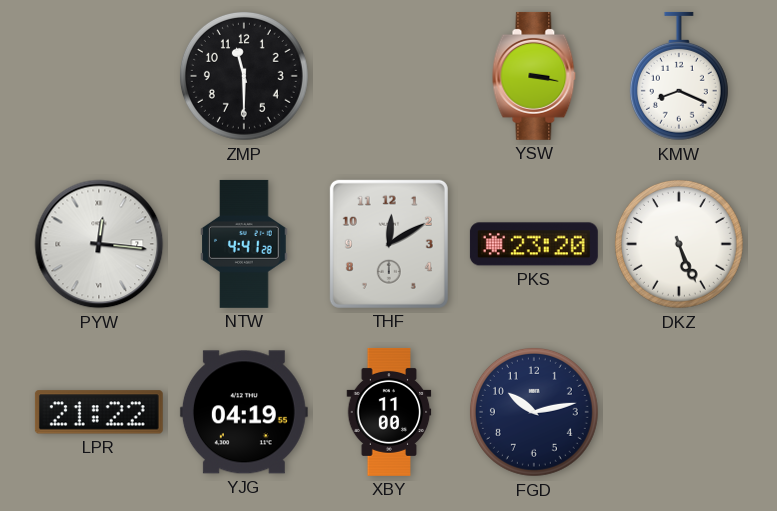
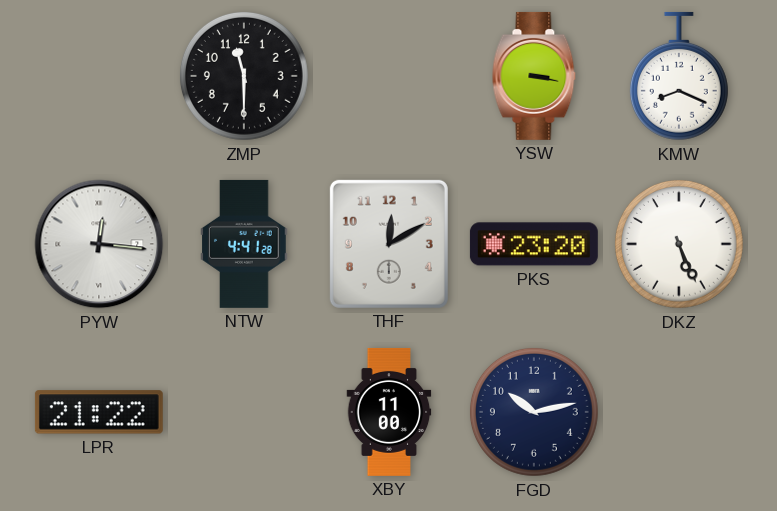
YJG: 04:19 -> none
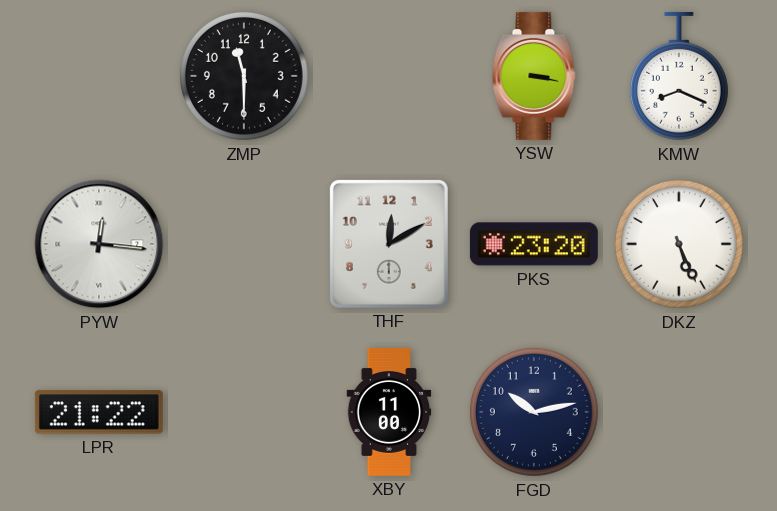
NTW: 4:41 -> none
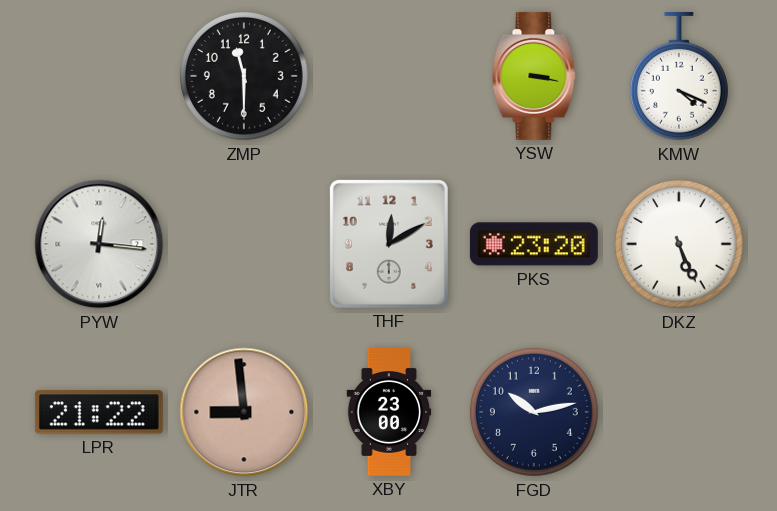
KMW: 8:19 -> 4:19
JTR: none -> 8:59
XBY: 11:00 -> 23:00
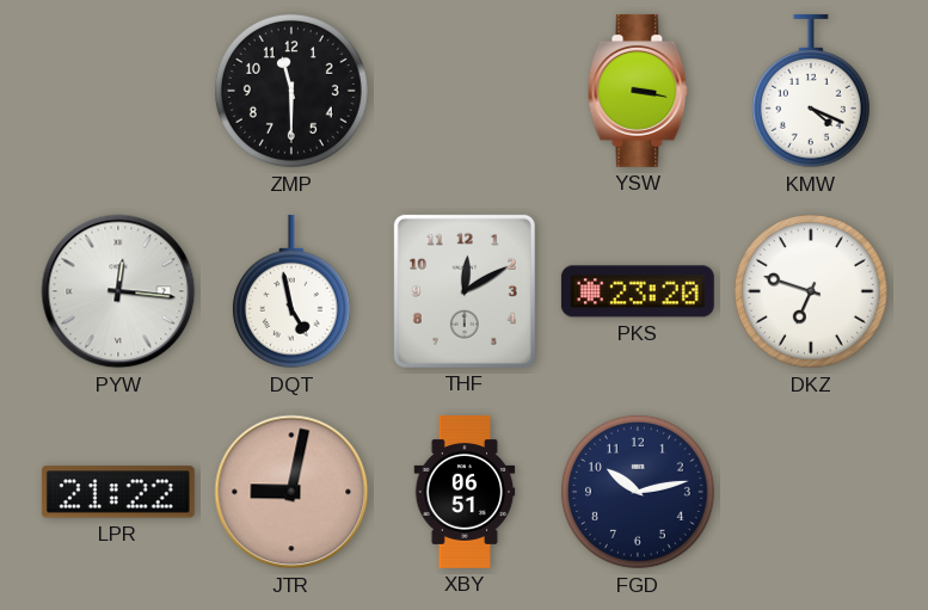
DQT: none -> 4:58
DKZ: 5:26 -> 6:48
JTR: 8:59 -> 9:02
XBY: 23:00 -> 06:51
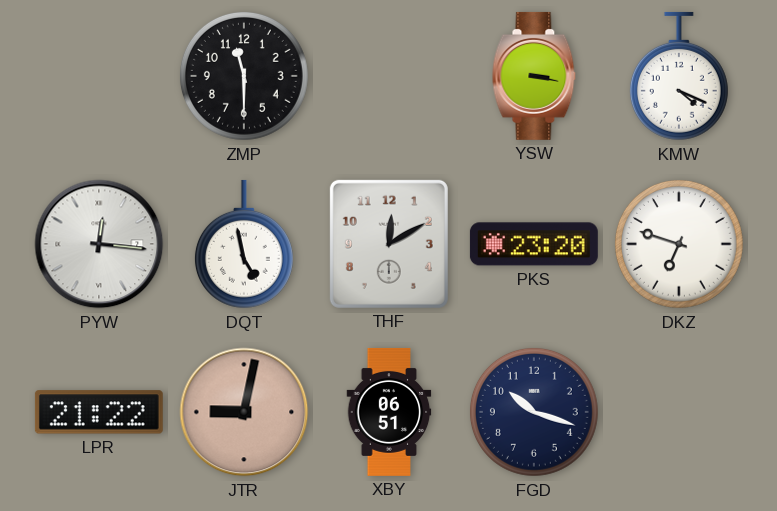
FGD: 10:13 -> 10:18
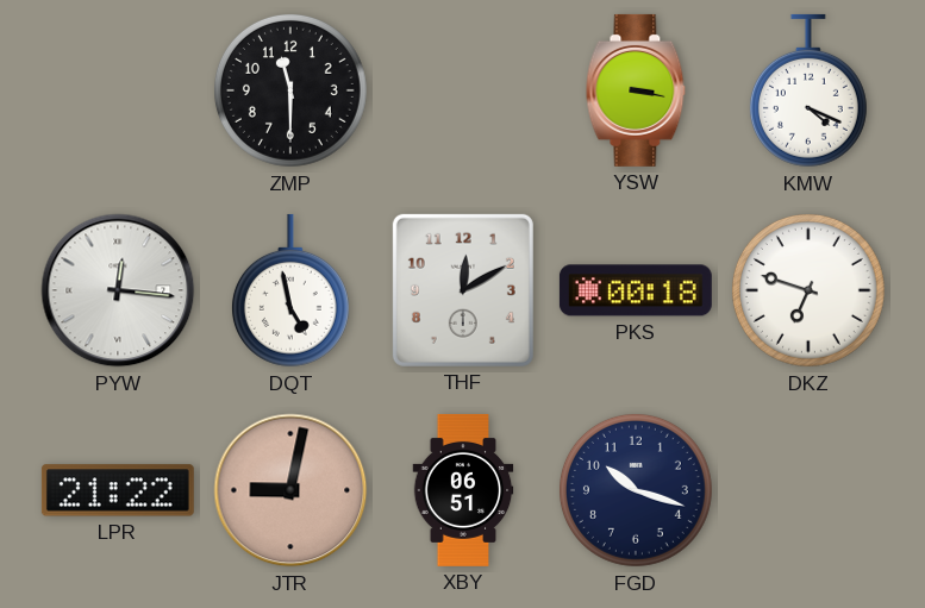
PKS: 23:20 -> 00:18
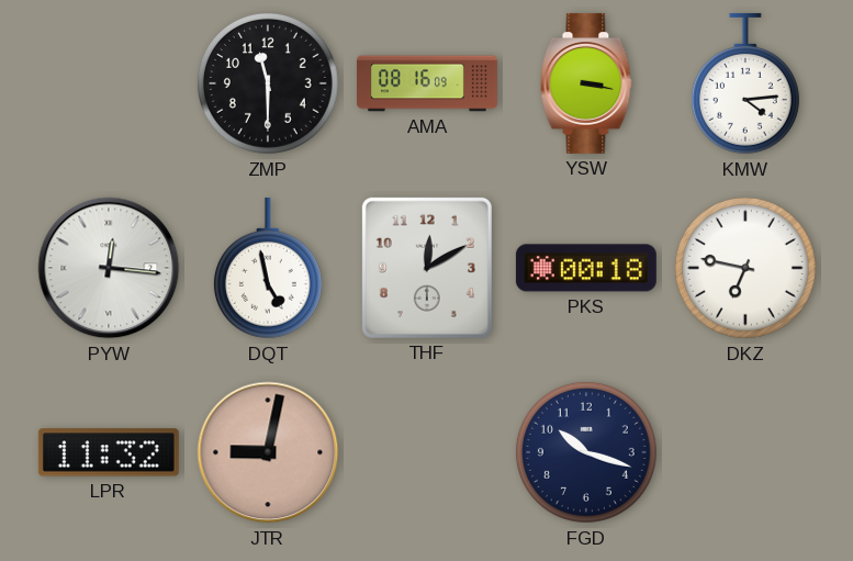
AMA: none -> 08:16
KMW: 4:19 -> 4:14
DKZ: 6:48 -> 6:47
LPR: 21:22 -> 11:32
XBY: 06:51 -> none
